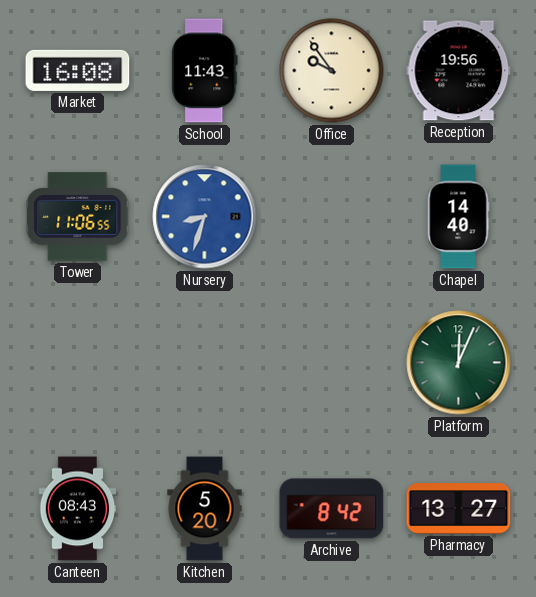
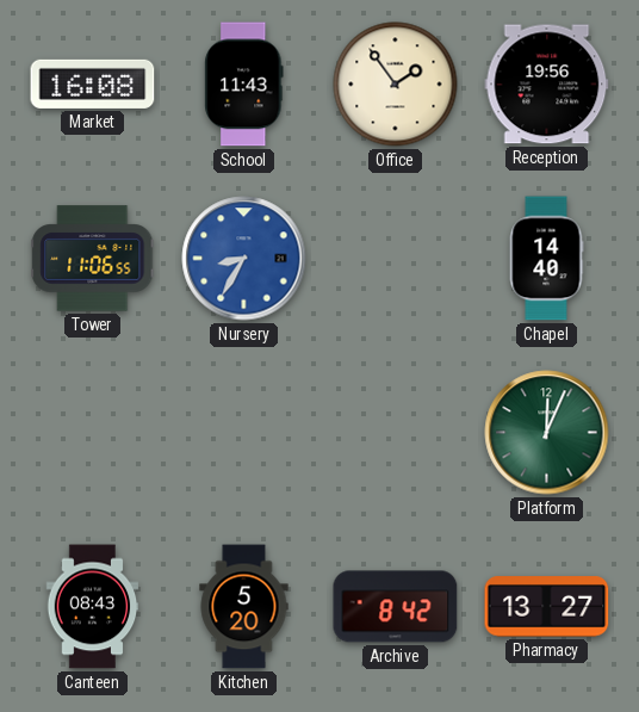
Office: 9:54 -> 1:54
Nursery: 8:33 -> 8:35
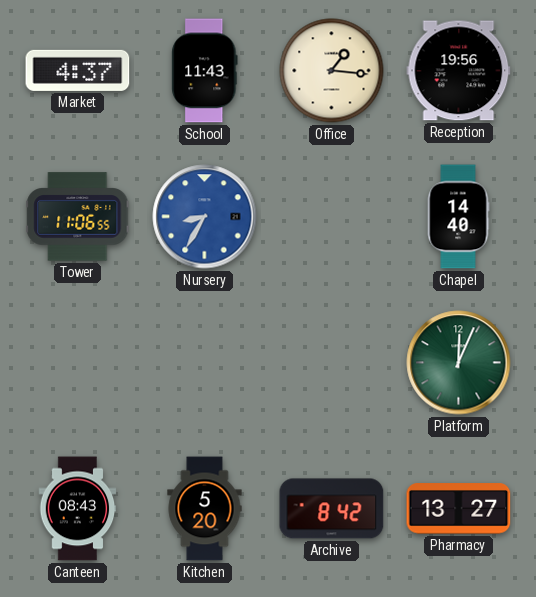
Market: 16:08 -> 4:37
Office: 1:54 -> 1:16
